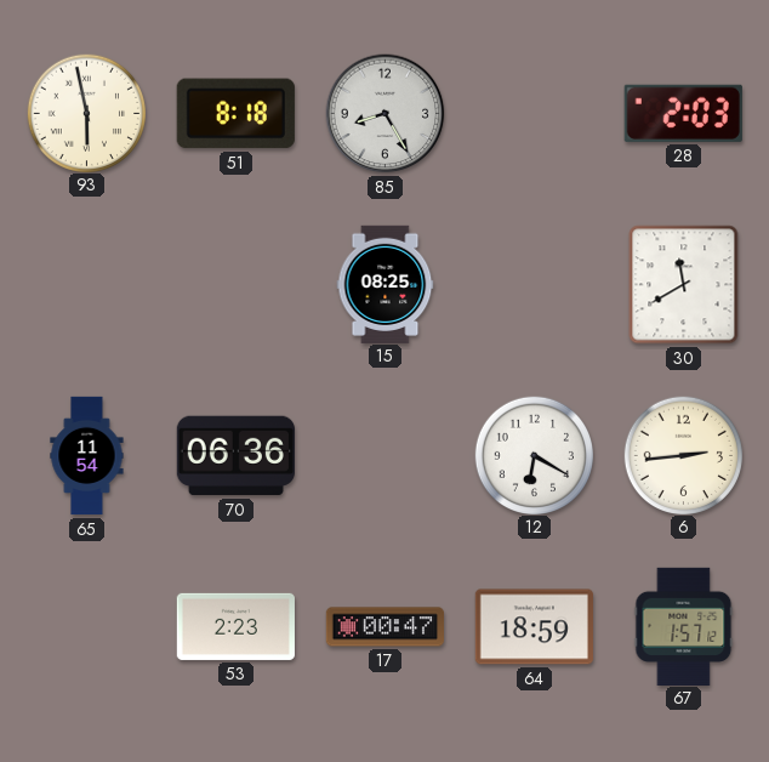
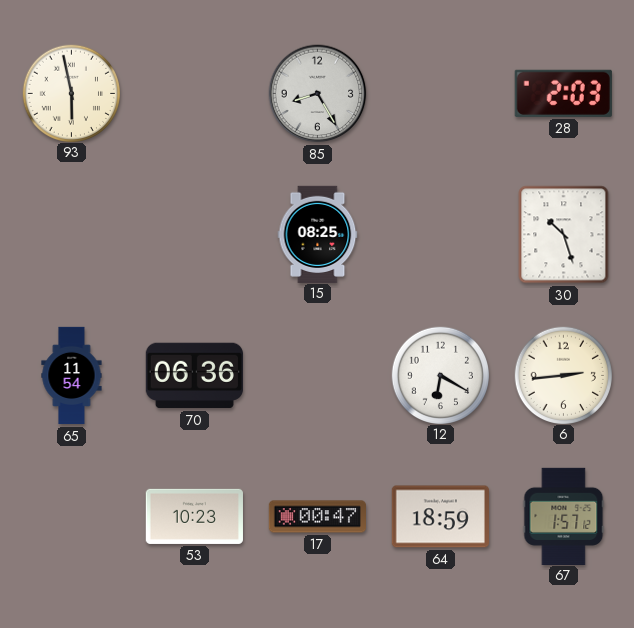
51: 8:18 -> none
30: 11:40 -> 10:27
53: 2:23 -> 10:23
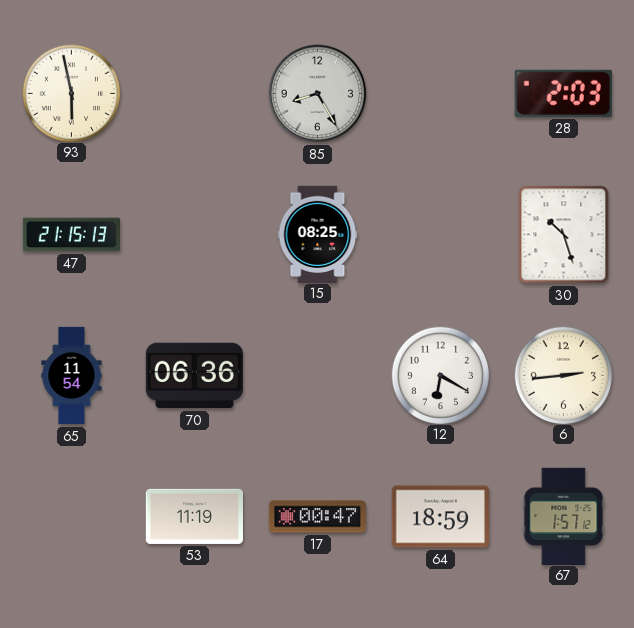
47: none -> 21:15
53: 10:23 -> 11:19
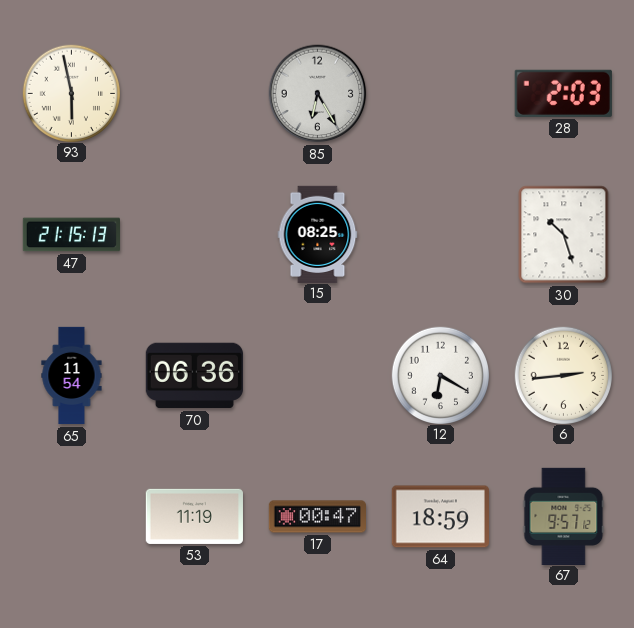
85: 8:25 -> 6:25
67: 1:57 -> 9:57
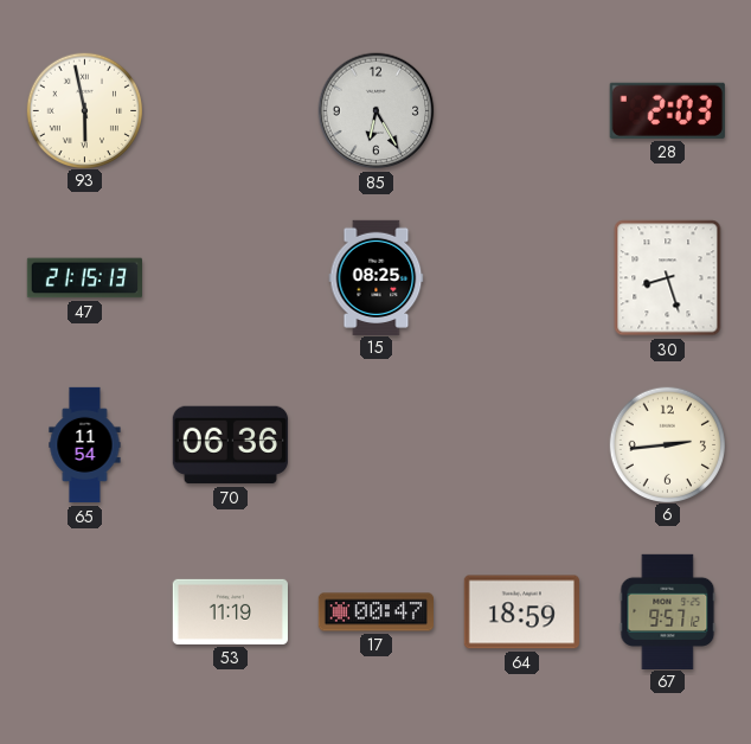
30: 10:27 -> 8:27
12: 6:20 -> none
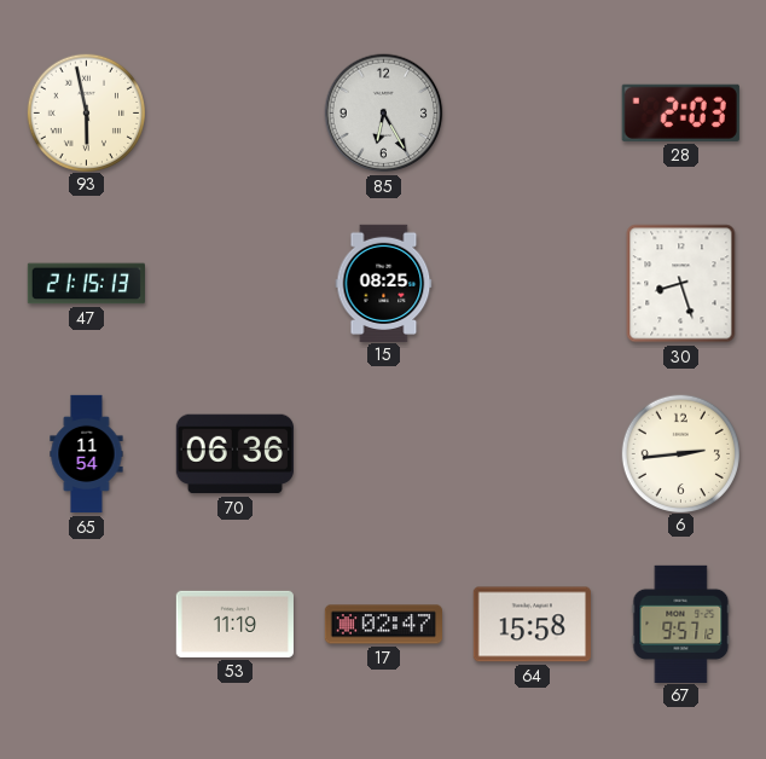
17: 00:47 -> 02:47
64: 18:59 -> 15:58
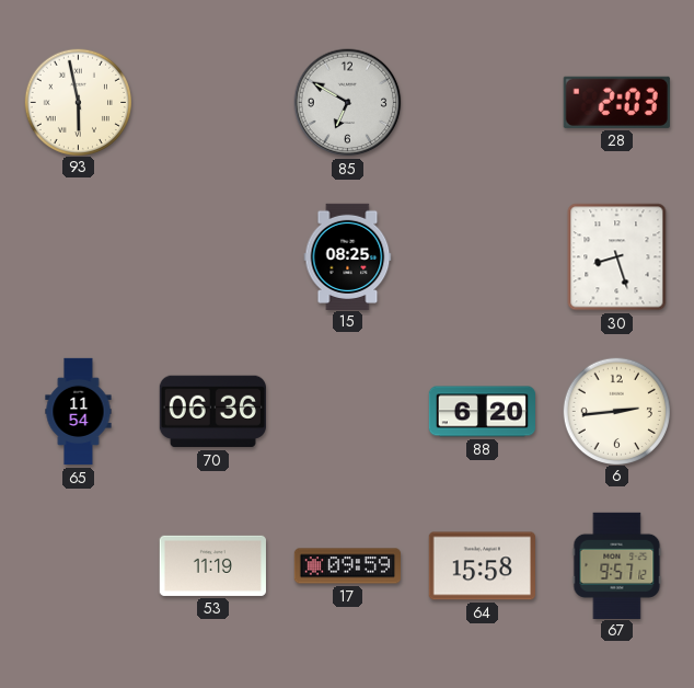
85: 6:25 -> 6:50
47: 21:15 -> none
88: none -> 6:20
17: 02:47 -> 09:59
